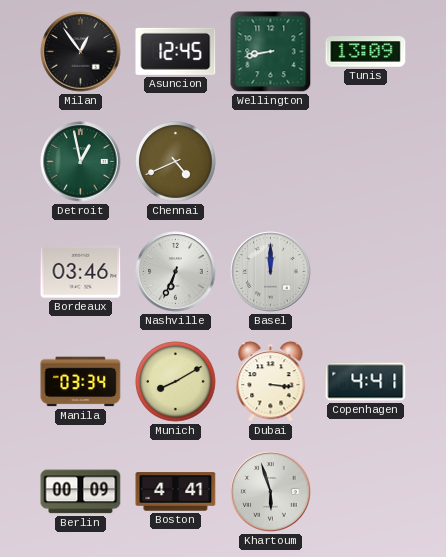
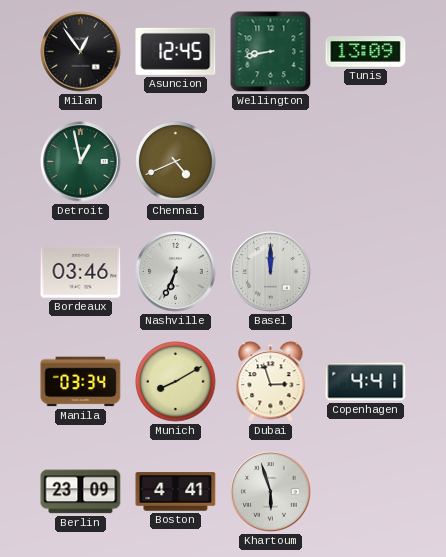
Dubai: 3:16 -> 2:57
Berlin: 00:09 -> 23:09
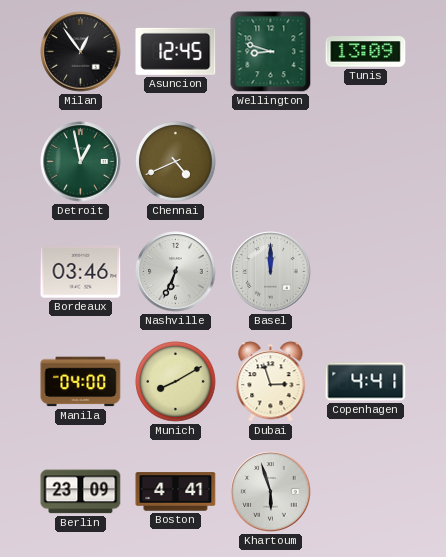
Wellington: 8:43 -> 8:48
Manila: 03:34 -> 04:00
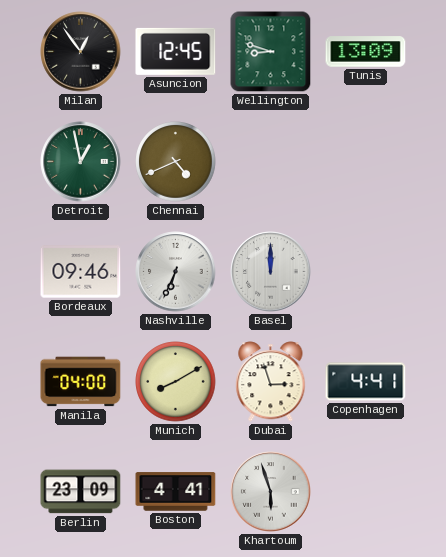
Bordeaux: 03:46 -> 09:46
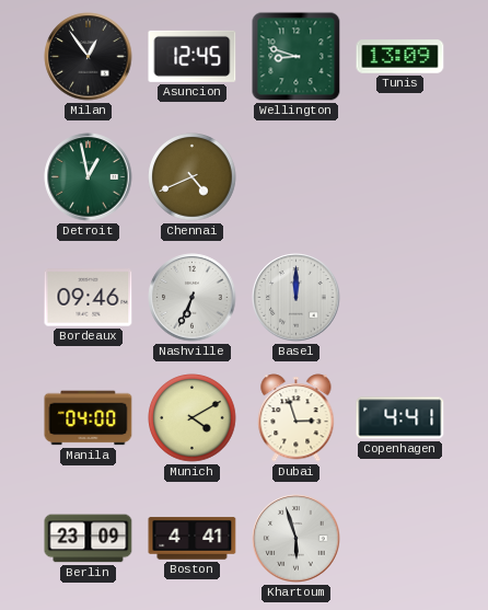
Munich: 8:10 -> 4:10
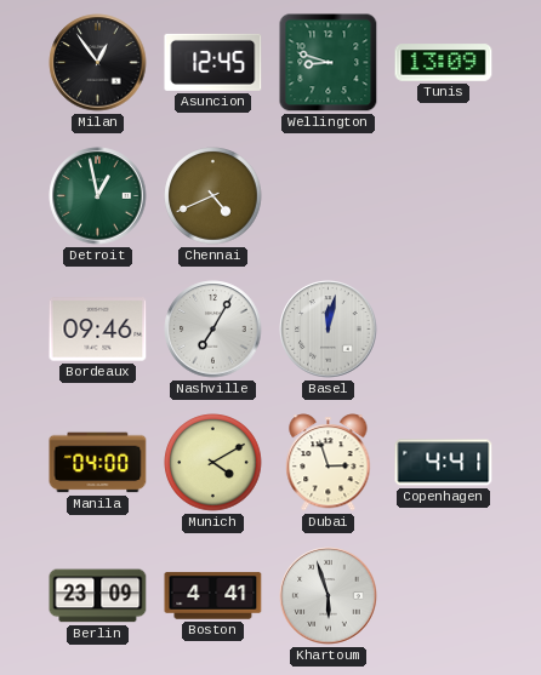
Nashville: 6:34 -> 7:05
Basel: 12:00 -> 12:02
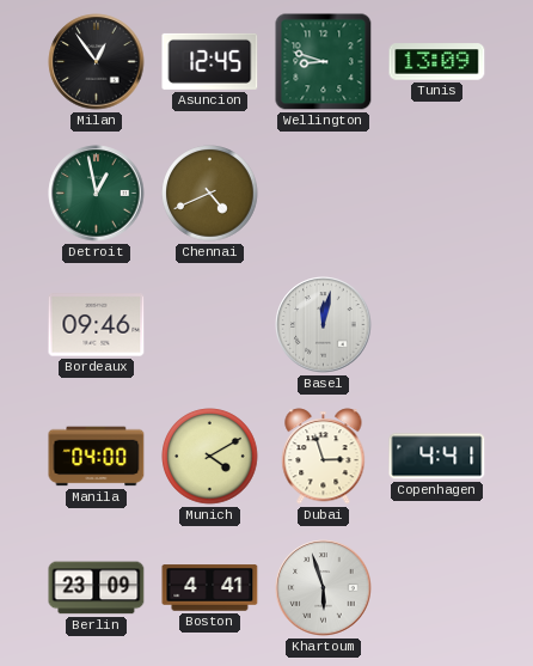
Nashville: 7:05 -> none
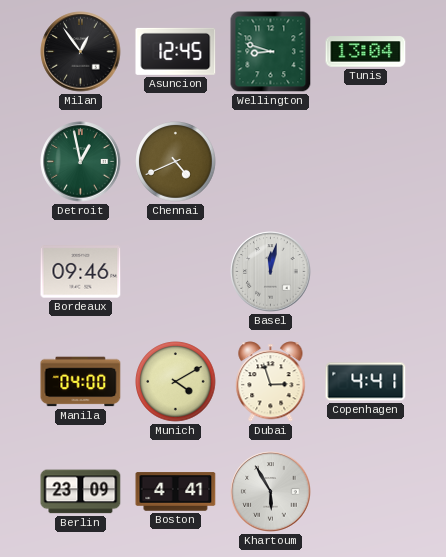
Tunis: 13:09 -> 13:04
Khartoum: 5:57 -> 5:55
